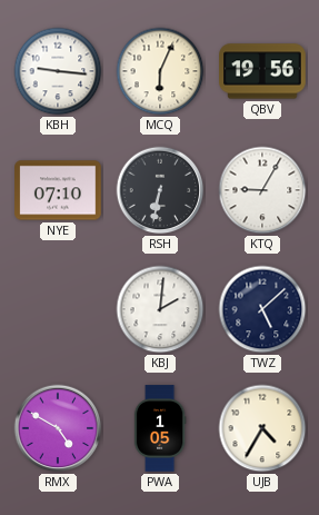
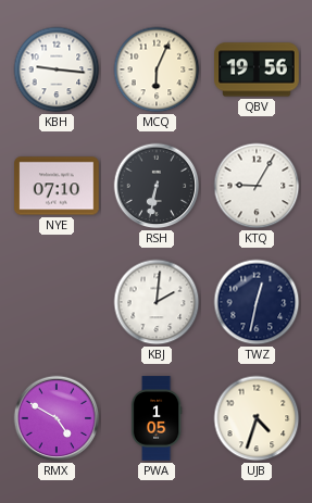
TWZ: 5:08 -> 12:32
UJB: 4:35 -> 4:33
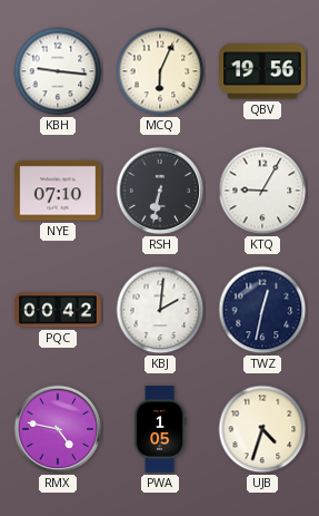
PQC: none -> 00:42
RMX: 4:50 -> 4:47
